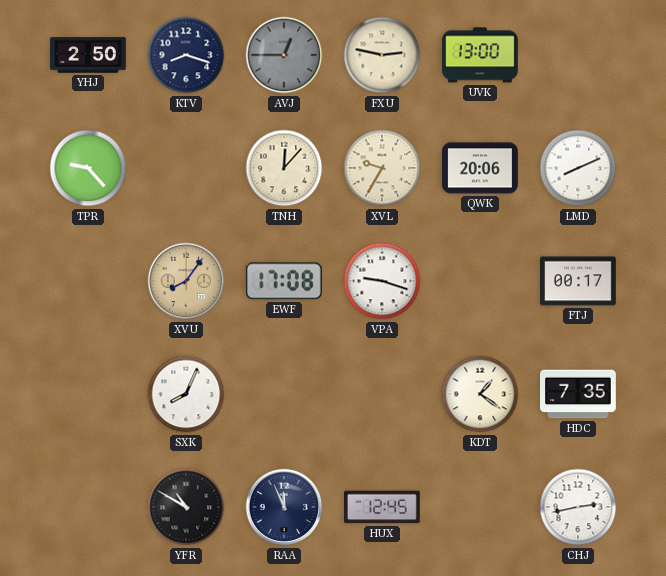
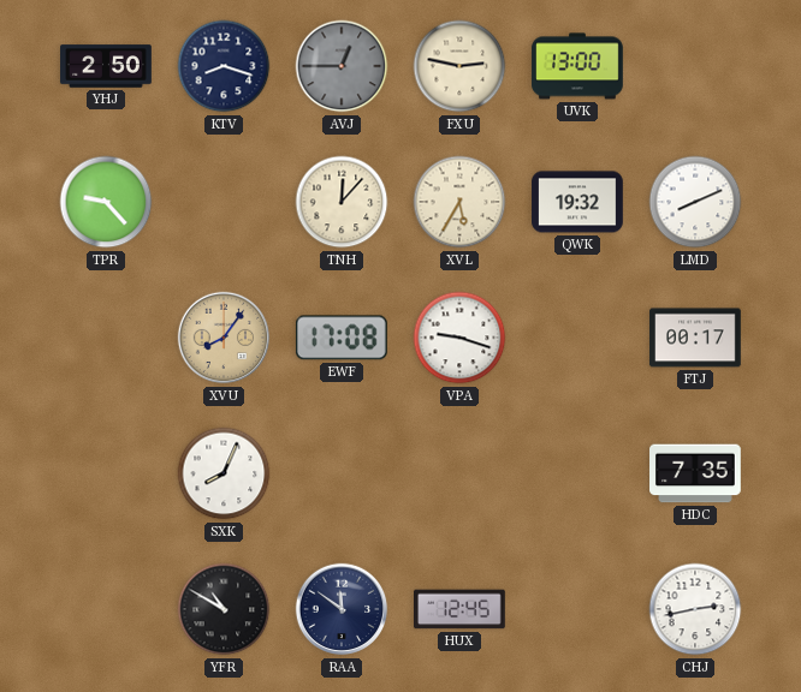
XVL: 9:35 -> 5:35
QWK: 20:06 -> 19:32
KDT: 1:21 -> none
RAA: 11:56 -> 11:51
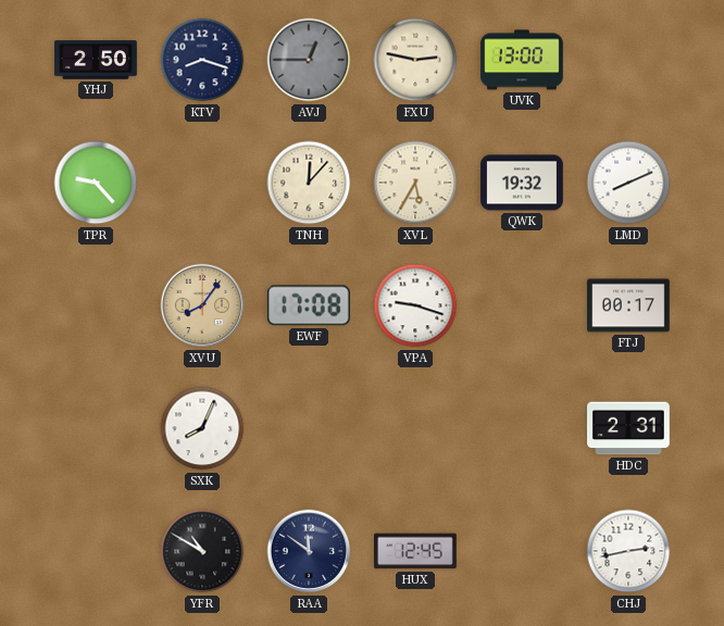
HDC: 7:35 -> 2:31
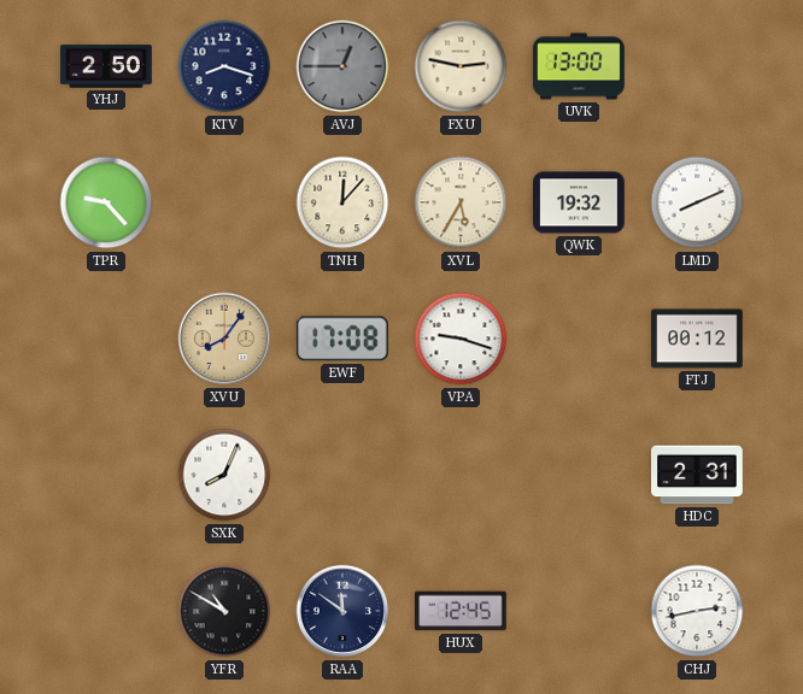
FTJ: 00:17 -> 00:12
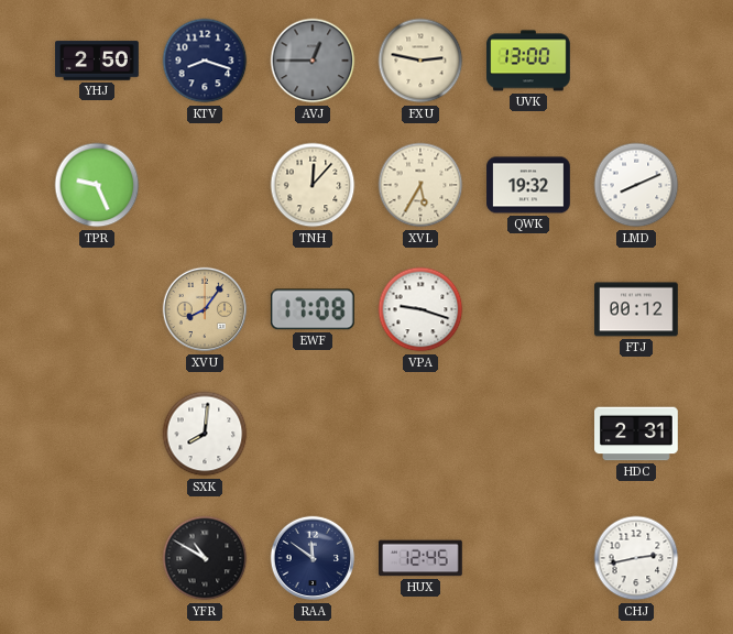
TPR: 9:23 -> 9:26
SXK: 8:04 -> 8:01
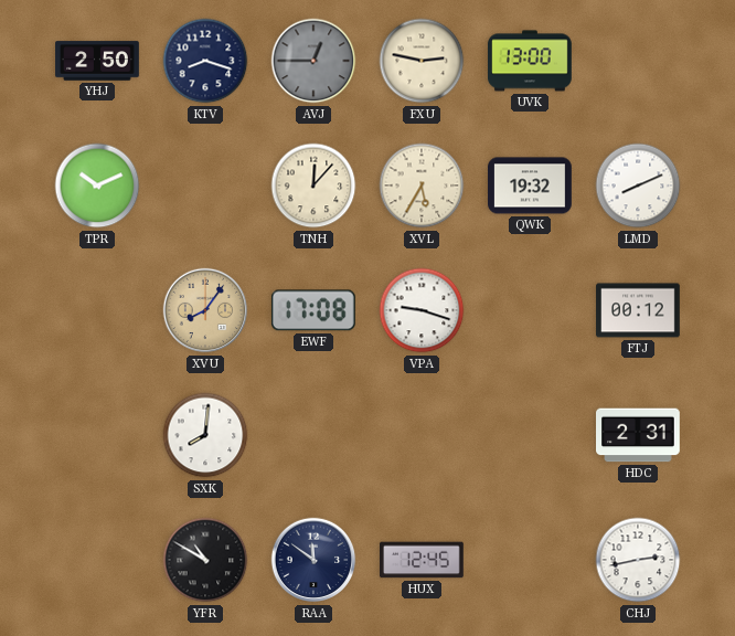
TPR: 9:26 -> 10:11
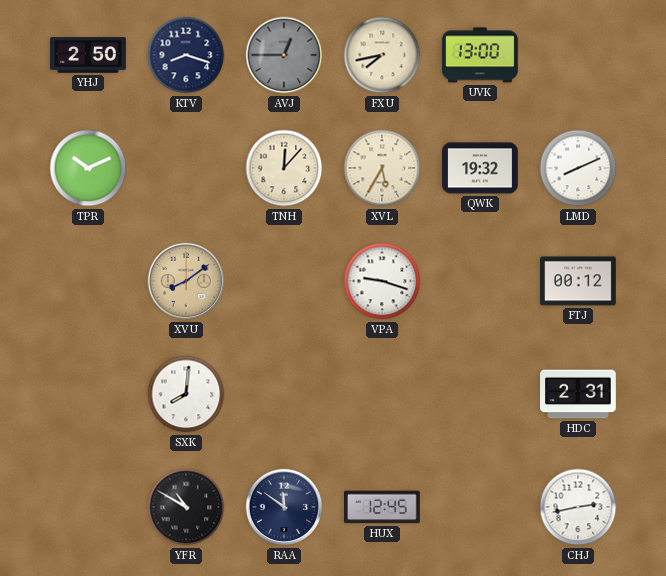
FXU: 2:47 -> 7:43
XVU: 8:06 -> 8:09
EWF: 17:08 -> none
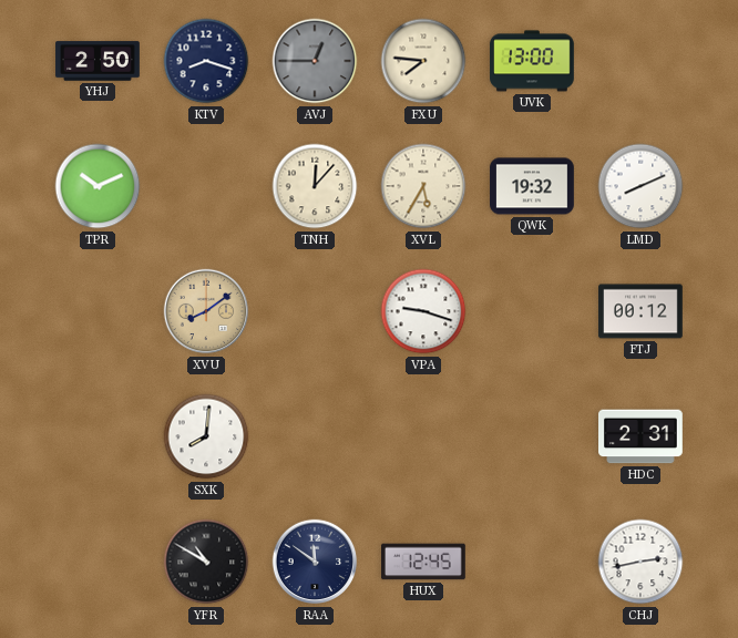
FXU: 7:43 -> 7:46
